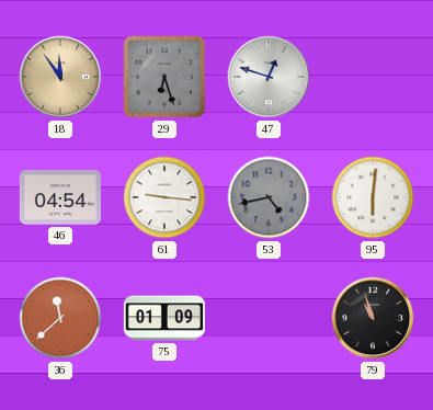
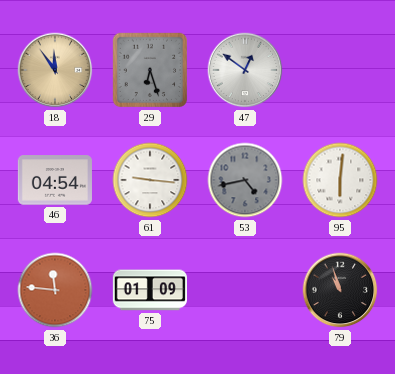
47: 12:48 -> 12:51
36: 11:38 -> 11:46
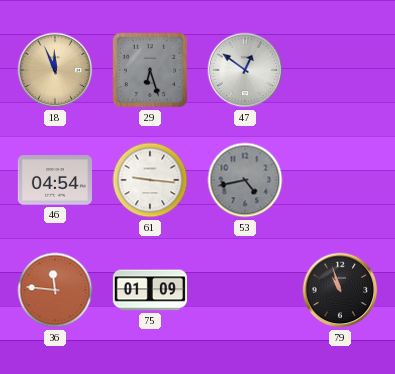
18: 11:54 -> 11:56
95: 6:01 -> none
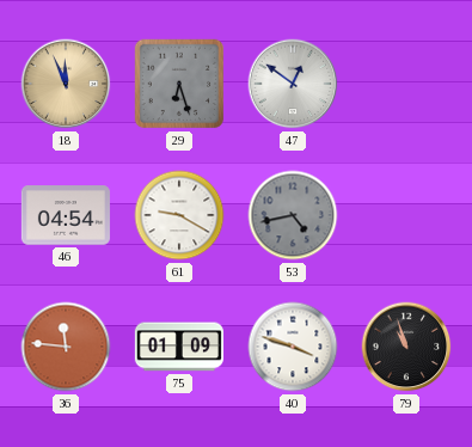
61: 9:16 -> 9:20
40: none -> 3:48
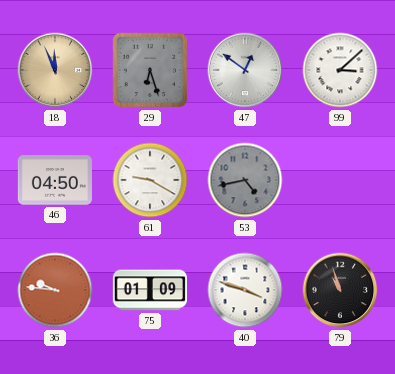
99: none -> 3:08
46: 04:54 -> 04:50
36: 11:46 -> 9:46
